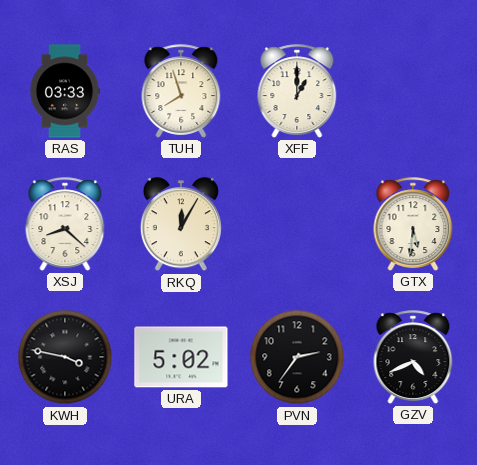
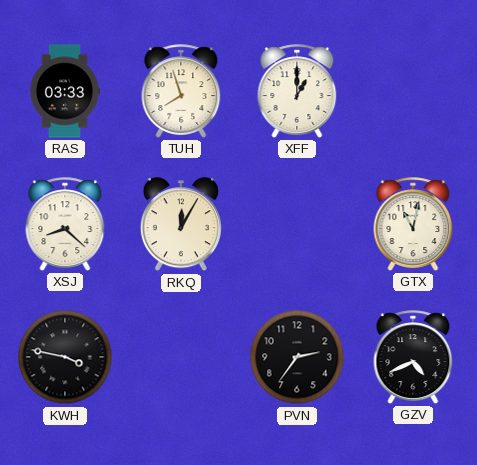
GTX: 5:31 -> 11:02
URA: 5:02 -> none
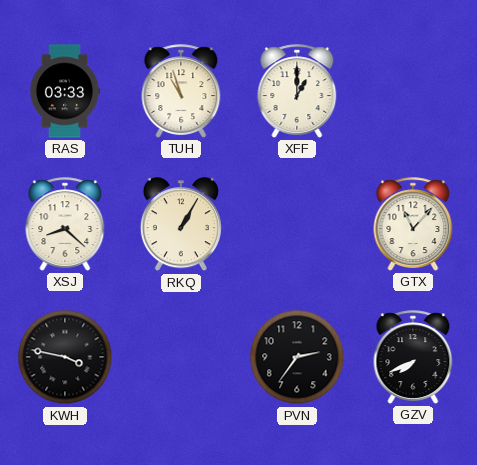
TUH: 7:57 -> 10:57
RKQ: 12:05 -> 1:05
GTX: 11:02 -> 11:07
GZV: 4:41 -> 7:41
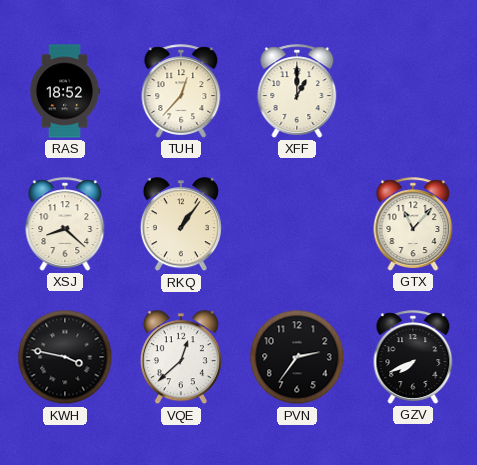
RAS: 03:33 -> 18:52
TUH: 10:57 -> 12:37
RKQ: 1:05 -> 1:06
VQE: none -> 12:38
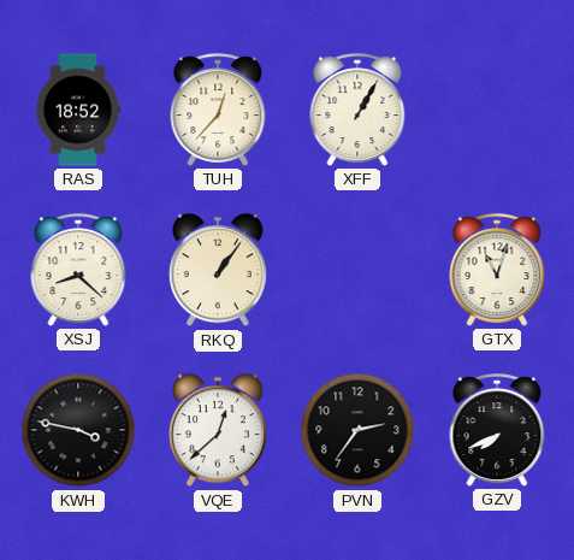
XFF: 1:00 -> 1:05
GTX: 11:07 -> 11:03
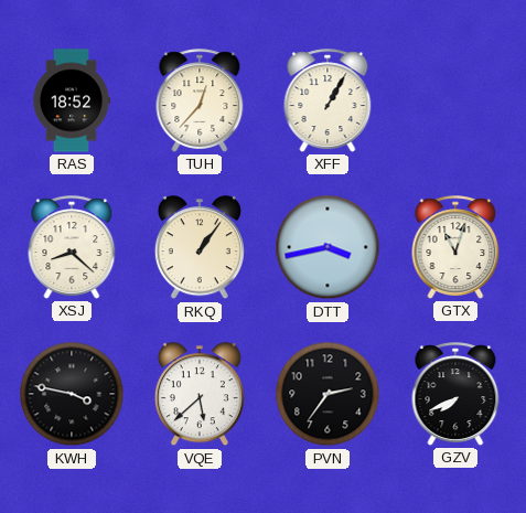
DTT: none -> 3:43
VQE: 12:38 -> 5:38
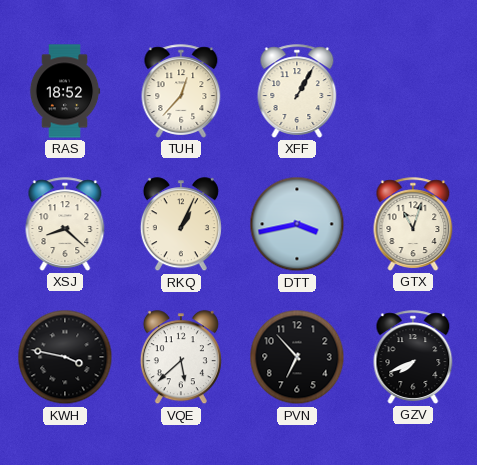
RKQ: 1:06 -> 1:04
PVN: 2:36 -> 6:53
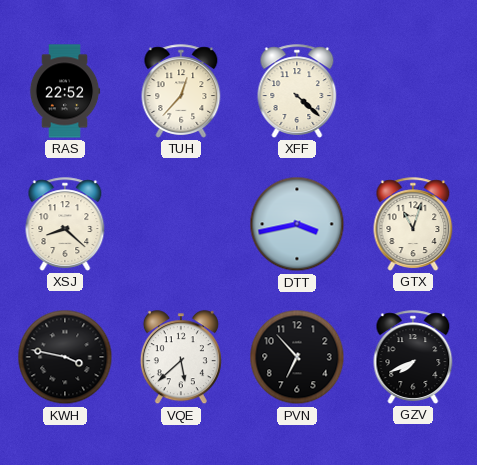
RAS: 18:52 -> 22:52
XFF: 1:05 -> 4:22
RKQ: 1:04 -> none
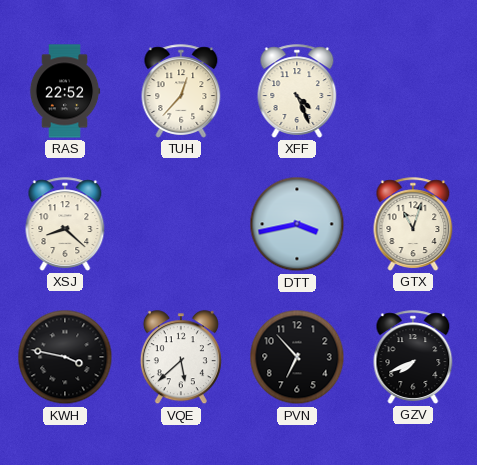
XFF: 4:22 -> 4:26
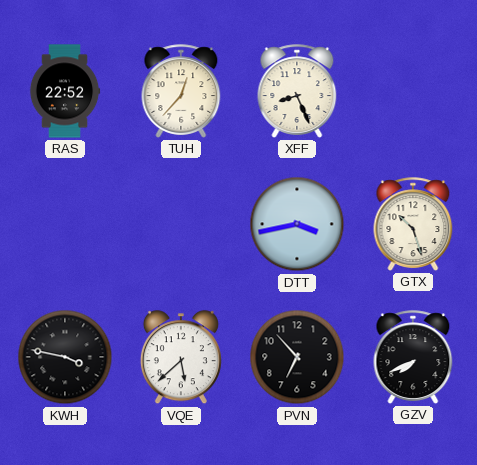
XFF: 4:26 -> 8:26
XSJ: 8:22 -> none
GTX: 11:03 -> 10:27
